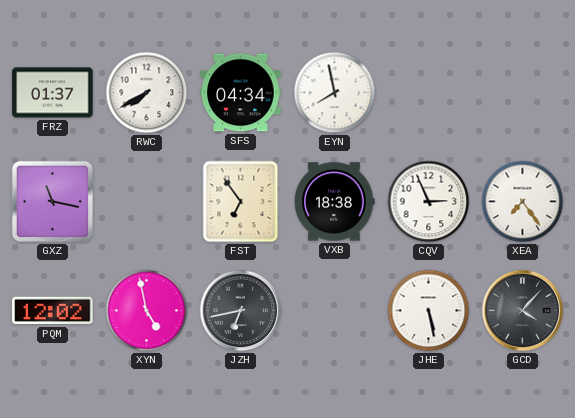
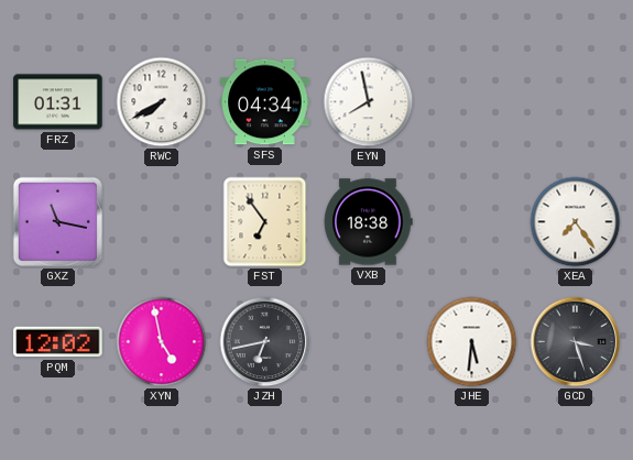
FRZ: 01:37 -> 01:31
CQV: 2:56 -> none
JHE: 5:28 -> 5:31
GCD: 4:07 -> 3:27
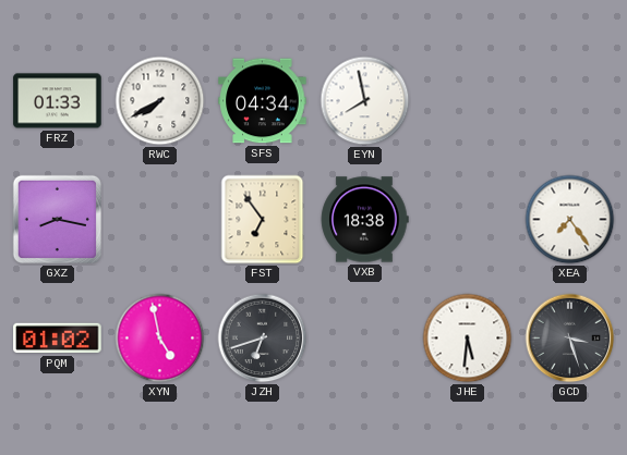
FRZ: 01:31 -> 01:33
GXZ: 11:17 -> 8:17
PQM: 12:02 -> 01:02
JZH: 6:43 -> 6:42
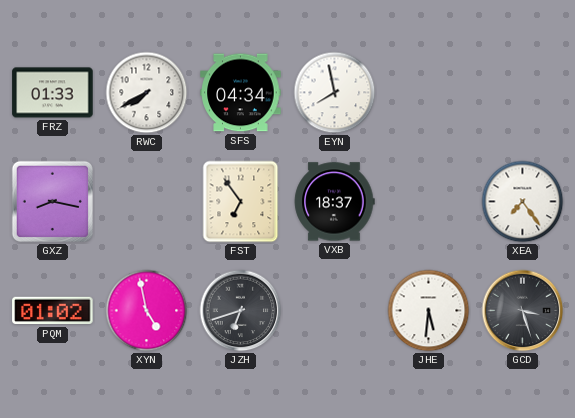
VXB: 18:38 -> 18:37
